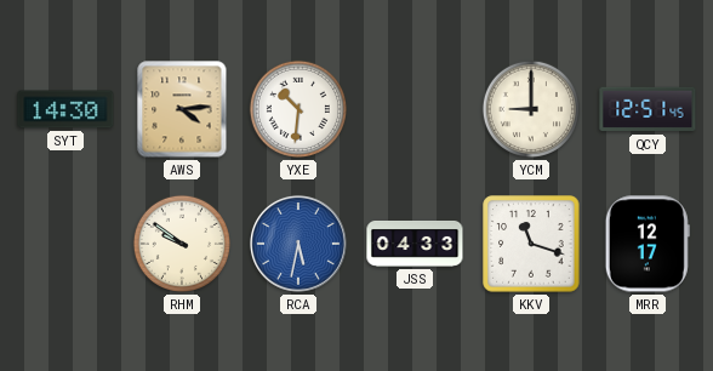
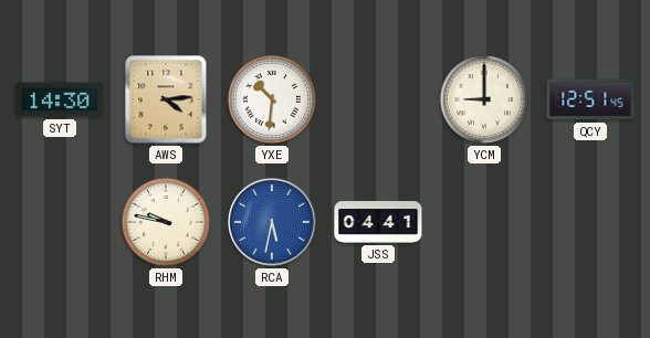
RHM: 9:51 -> 9:47
JSS: 04:33 -> 04:41
KKV: 11:18 -> none
MRR: 12:17 -> none
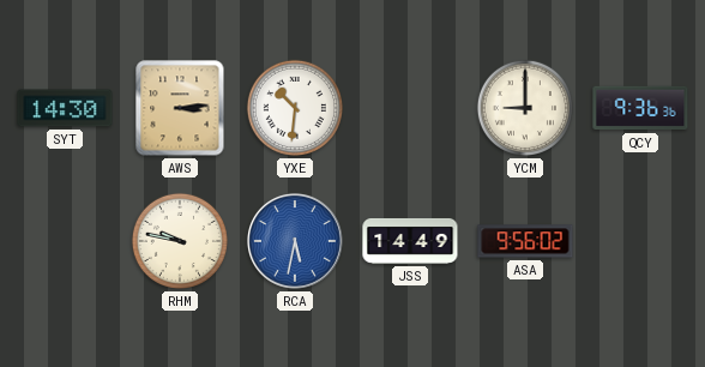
AWS: 4:14 -> 3:14
QCY: 12:51 -> 9:36
JSS: 04:41 -> 14:49
ASA: none -> 9:56
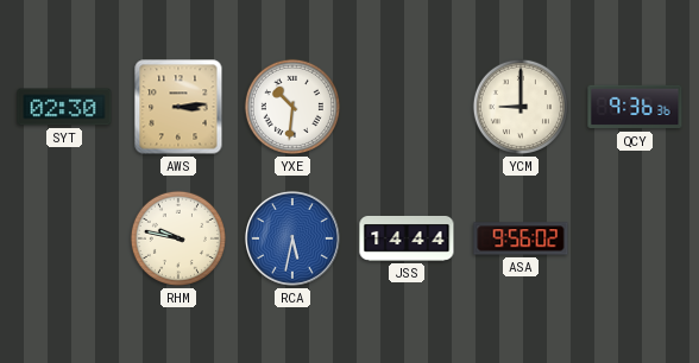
SYT: 14:30 -> 02:30
JSS: 14:49 -> 14:44
